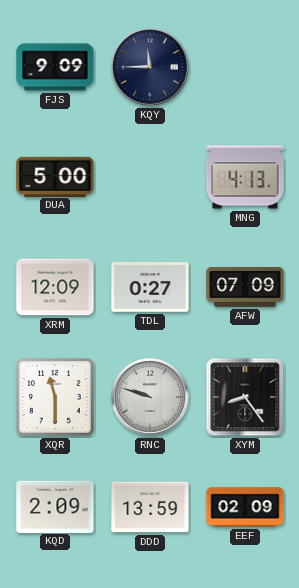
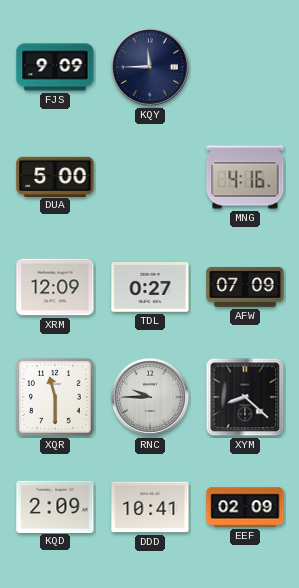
MNG: 4:13 -> 4:16
RNC: 9:48 -> 9:45
XYM: 8:24 -> 8:22
DDD: 13:59 -> 10:41
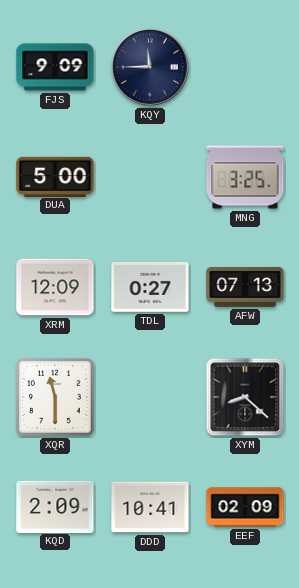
MNG: 4:16 -> 3:25
AFW: 07:09 -> 07:13
RNC: 9:45 -> none
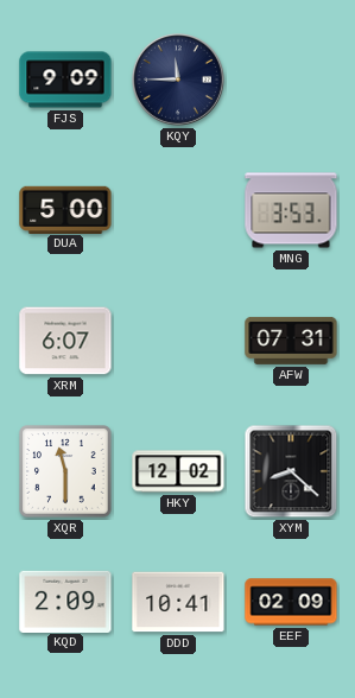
MNG: 3:25 -> 3:53
XRM: 12:09 -> 6:07
TDL: 0:27 -> none
AFW: 07:13 -> 07:31
HKY: none -> 12:02
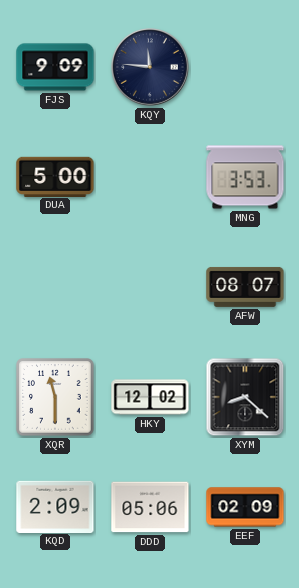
KQY: 11:45 -> 11:46
XRM: 6:07 -> none
AFW: 07:31 -> 08:07
DDD: 10:41 -> 05:06
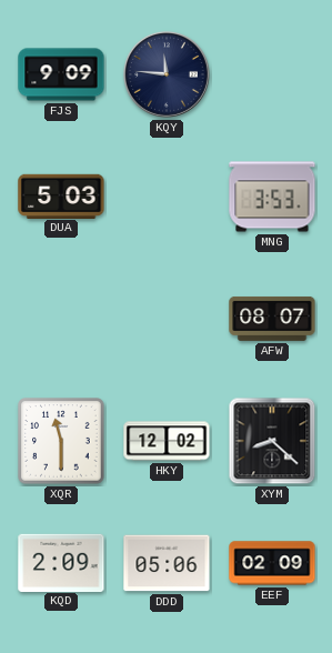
DUA: 5:00 -> 5:03
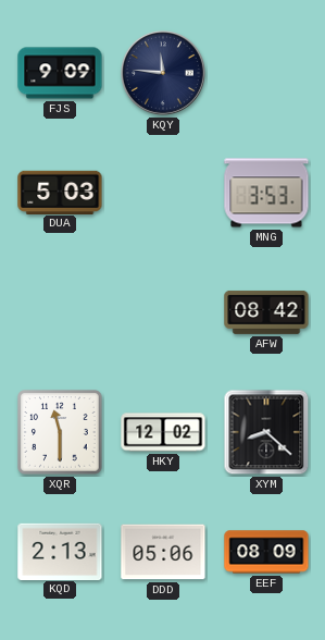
AFW: 08:07 -> 08:42
KQD: 2:09 -> 2:13
EEF: 02:09 -> 08:09
